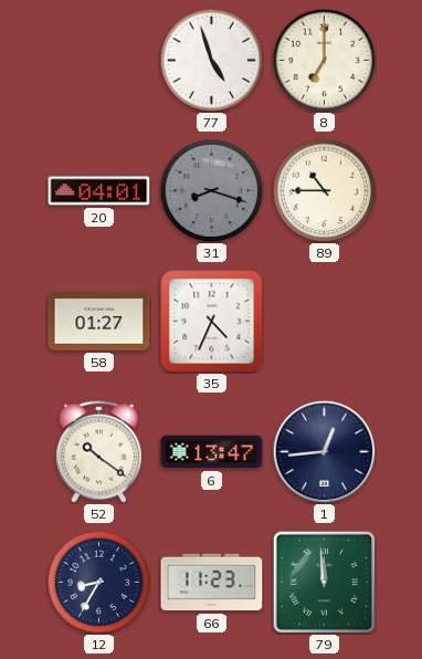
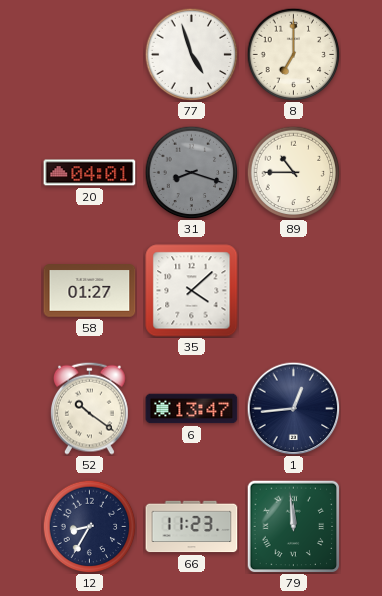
35: 4:34 -> 4:08
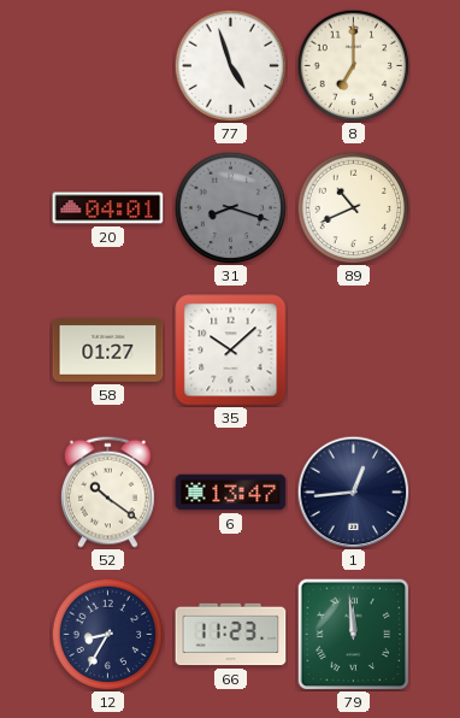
89: 10:45 -> 10:41
35: 4:08 -> 10:08
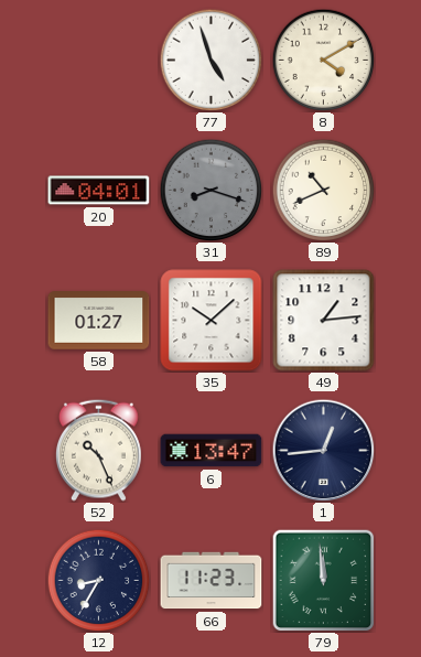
8: 7:00 -> 4:10
49: none -> 1:14
52: 10:21 -> 10:26
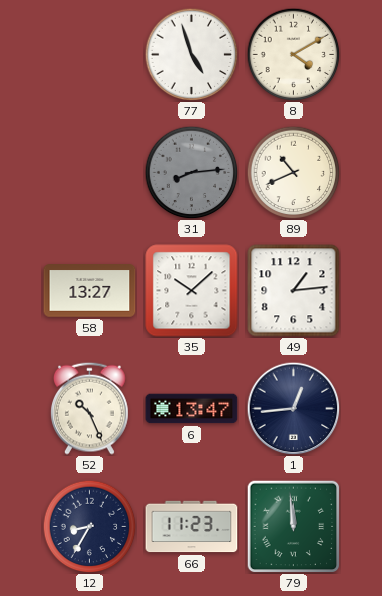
20: 04:01 -> none
31: 8:18 -> 8:14
58: 01:27 -> 13:27
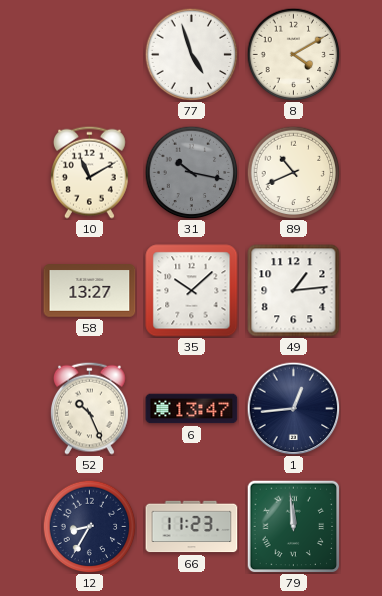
10: none -> 11:10
31: 8:14 -> 10:17
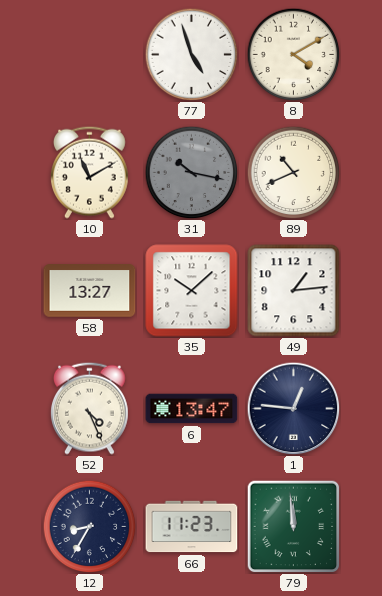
52: 10:26 -> 4:26
1: 12:44 -> 12:46
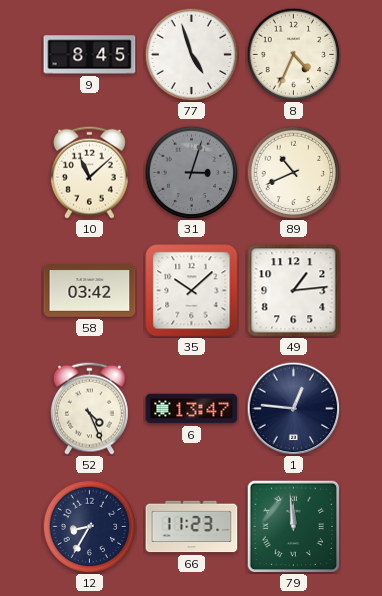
9: none -> 8:45
8: 4:10 -> 4:34
10: 11:10 -> 11:08
31: 10:17 -> 3:03
58: 13:27 -> 03:42
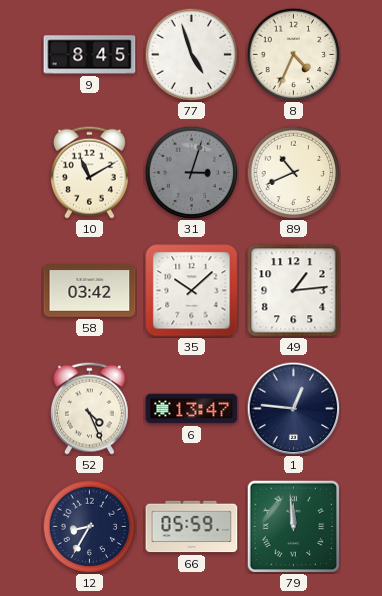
10: 11:08 -> 11:10
66: 11:23 -> 05:59
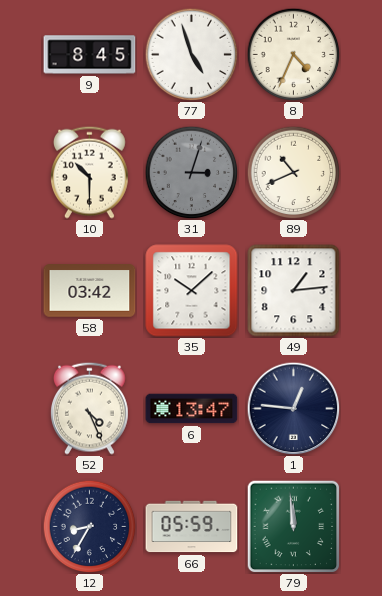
10: 11:10 -> 10:30
